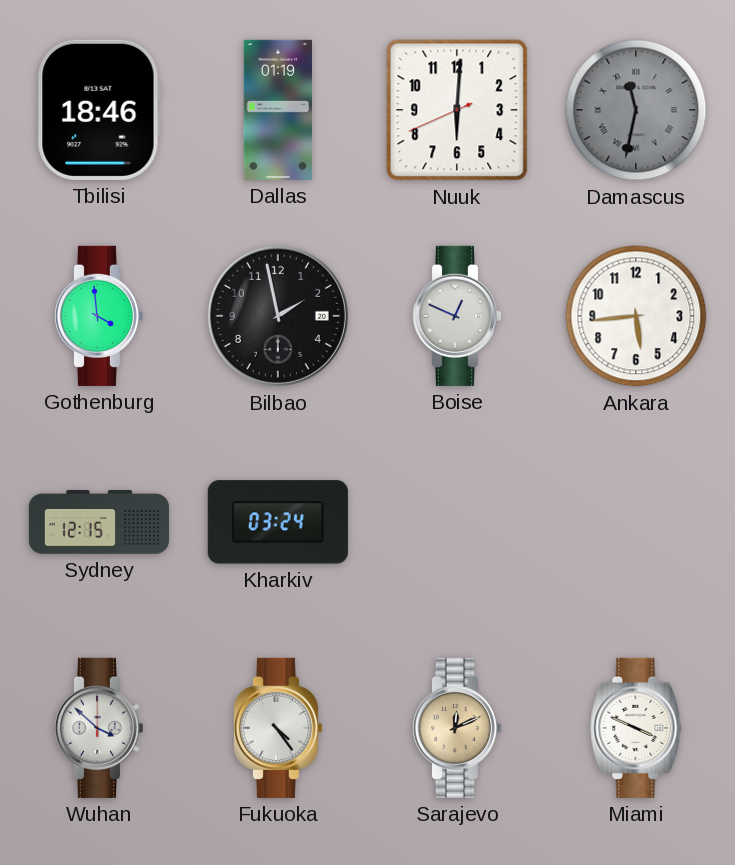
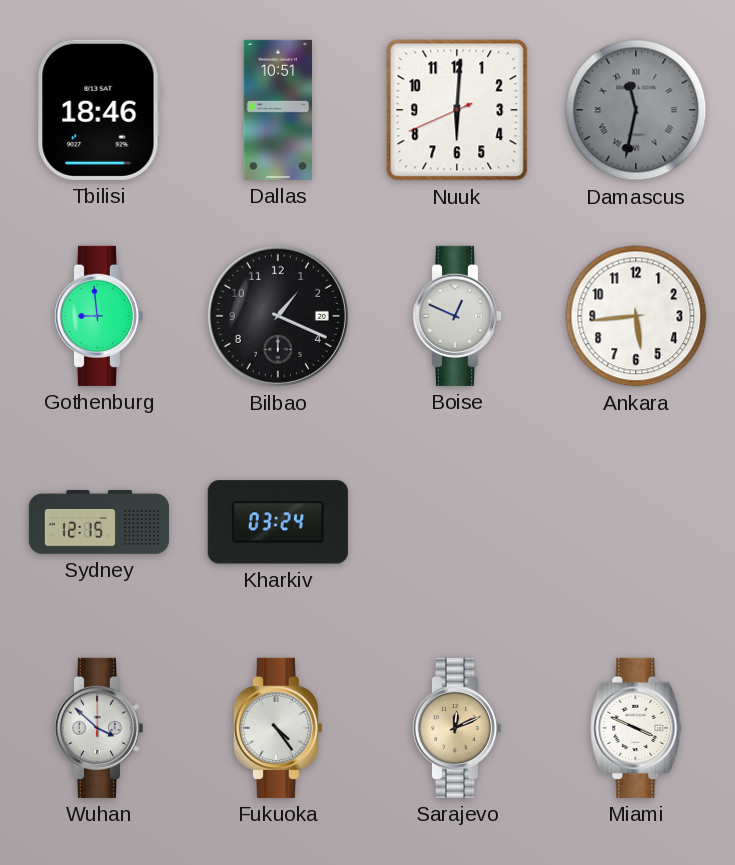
Dallas: 01:19 -> 10:51
Gothenburg: 3:59 -> 8:59
Bilbao: 1:58 -> 1:19
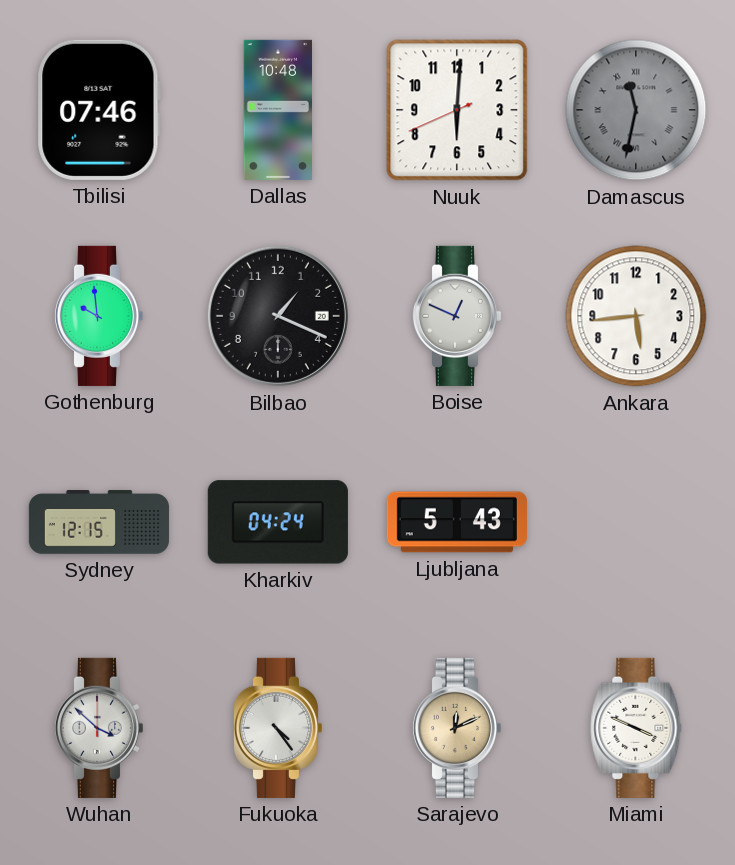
Tbilisi: 18:46 -> 07:46
Dallas: 10:51 -> 10:48
Gothenburg: 8:59 -> 9:59
Kharkiv: 03:24 -> 04:24
Ljubljana: none -> 5:43
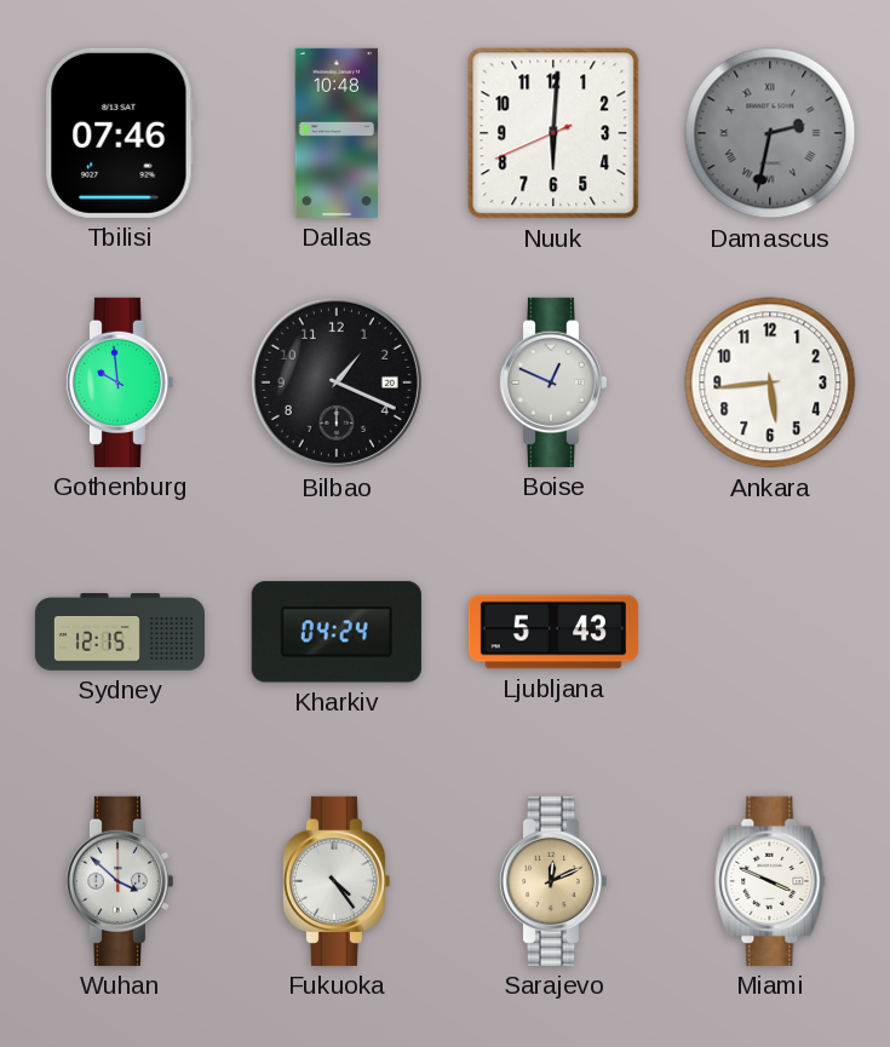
Damascus: 11:32 -> 2:32
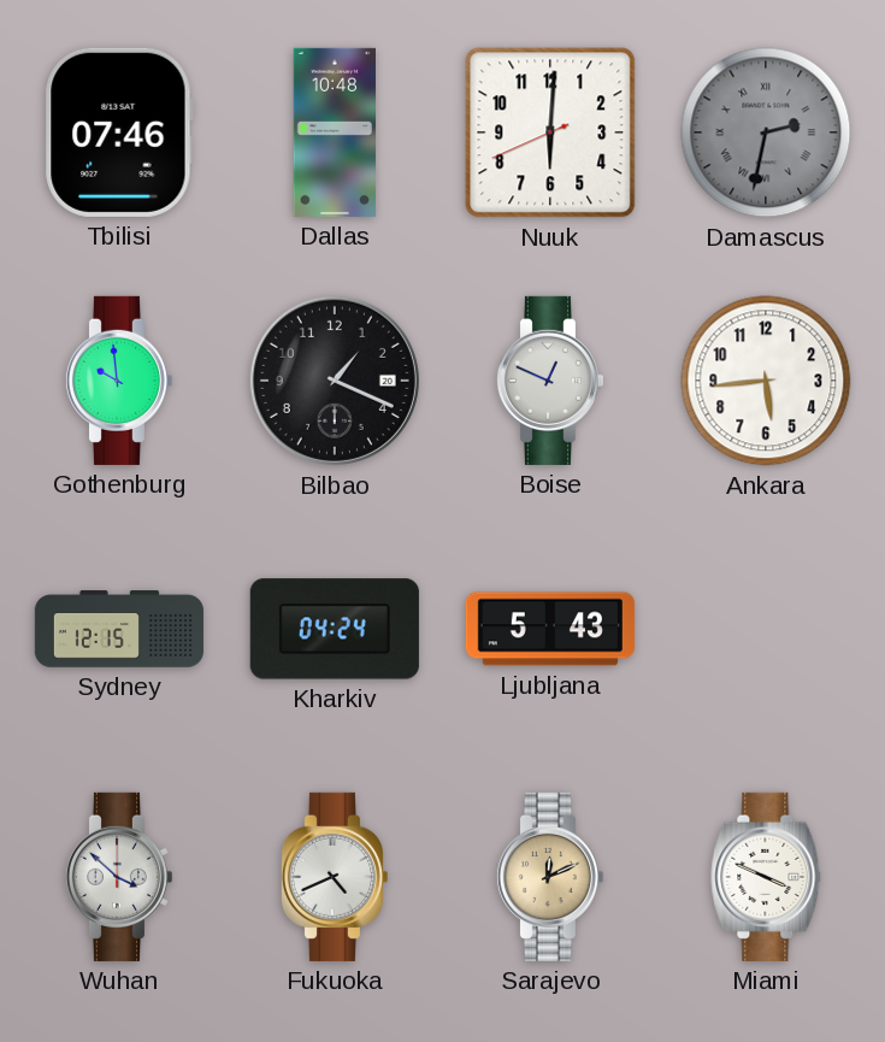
Fukuoka: 4:24 -> 4:41
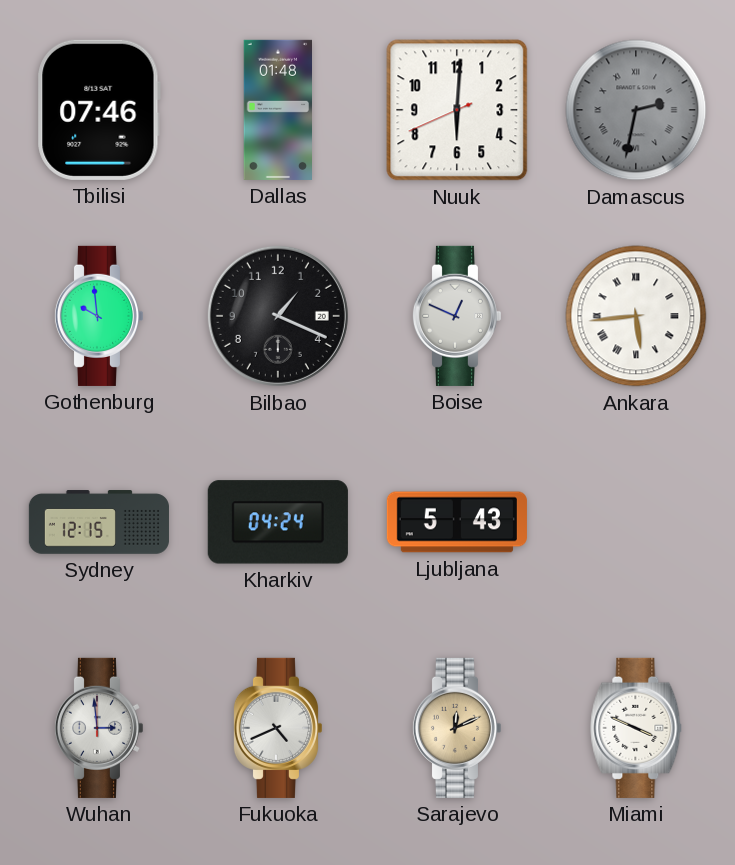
Dallas: 10:48 -> 01:48
Ankara numerals: Arabic -> Roman
Wuhan: 3:52 -> 2:59
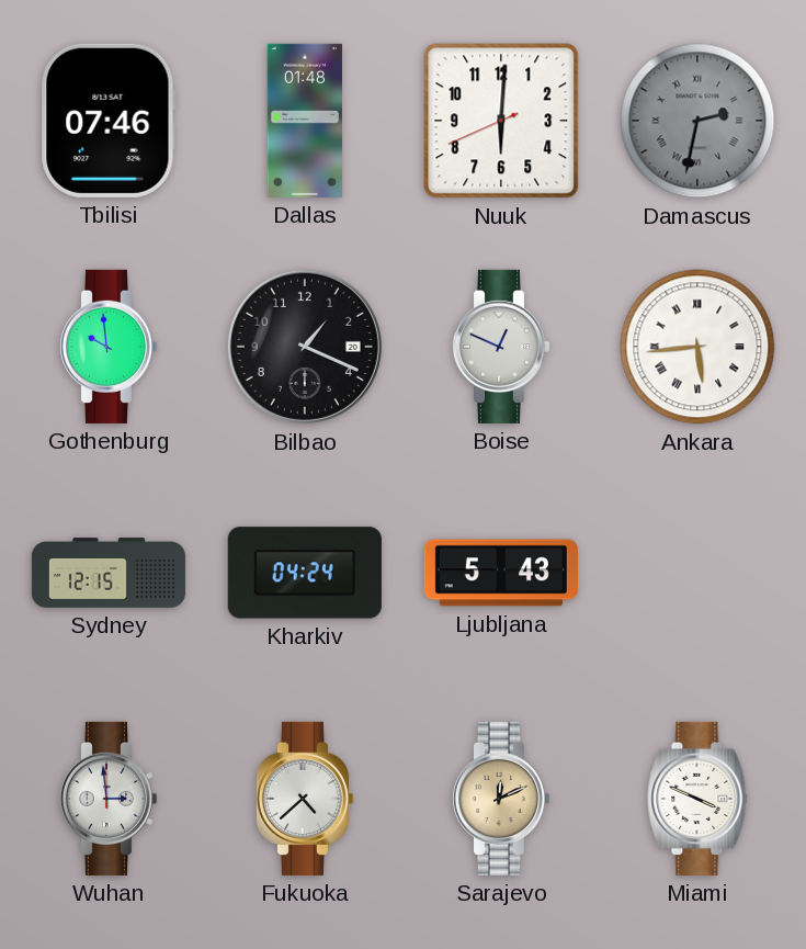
Fukuoka: 4:41 -> 4:38
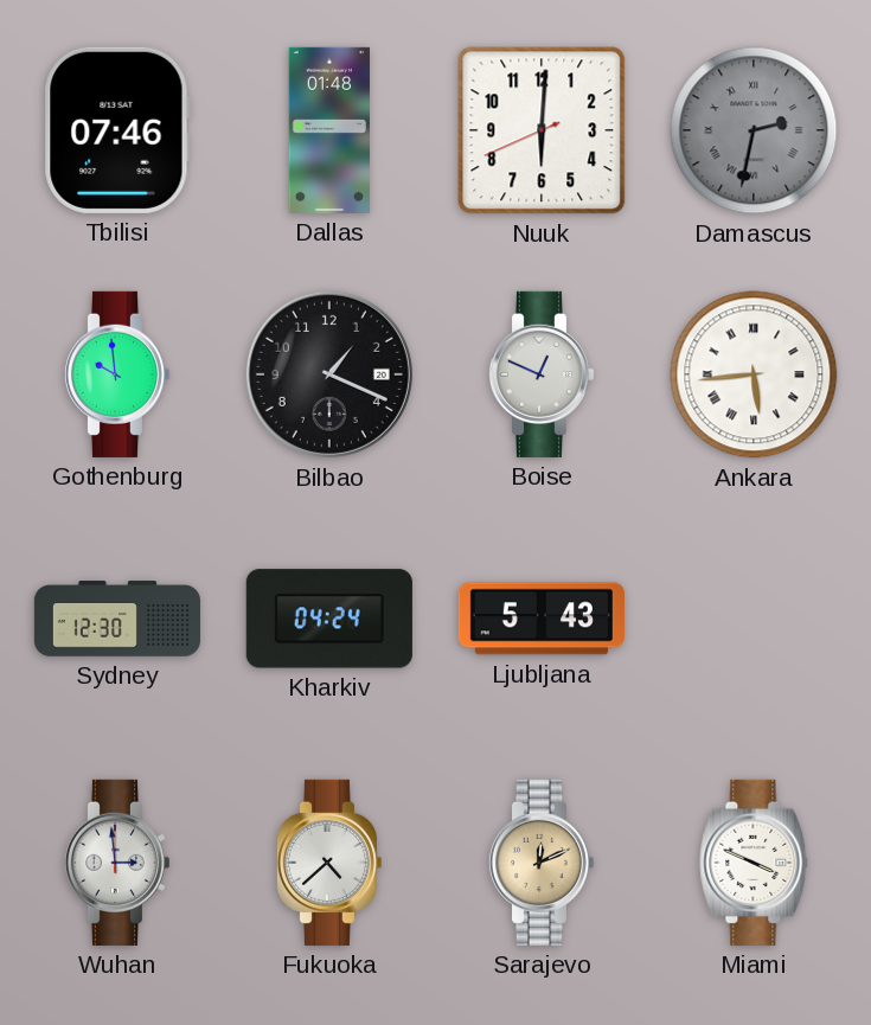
Sydney: 12:15 -> 12:30
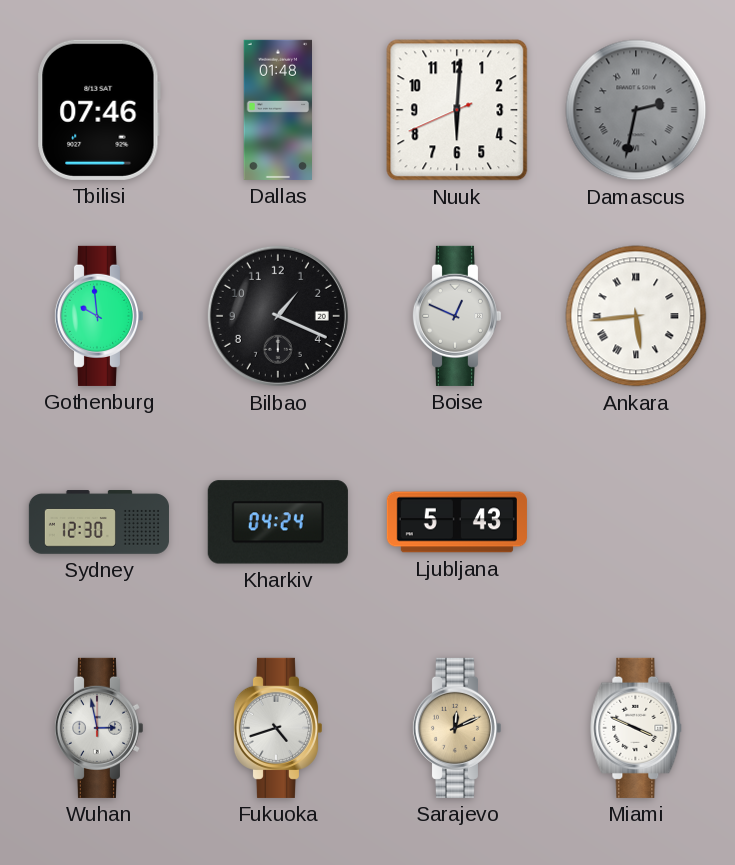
Wuhan: 2:59 -> 2:58
Fukuoka: 4:38 -> 4:42
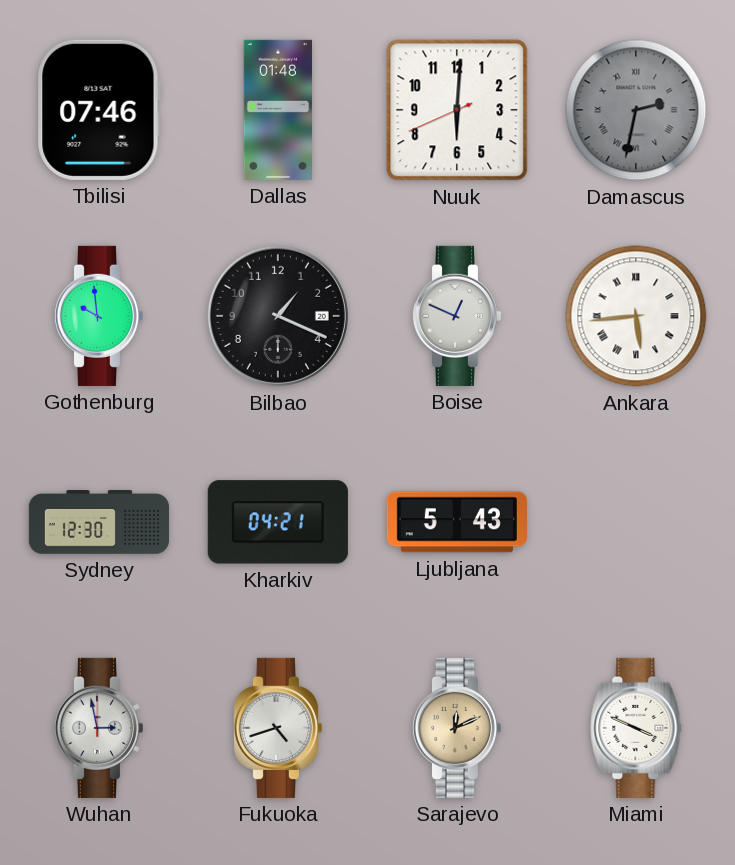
Kharkiv: 04:24 -> 04:21
